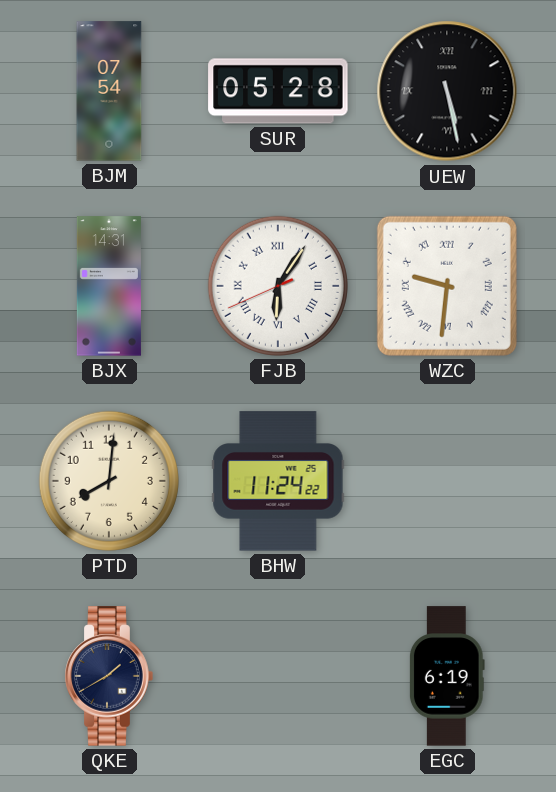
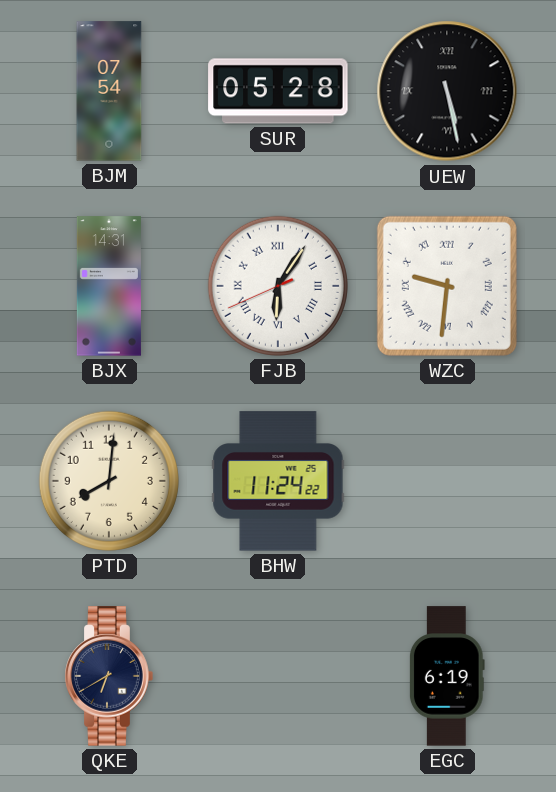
QKE: 1:40 -> 6:40
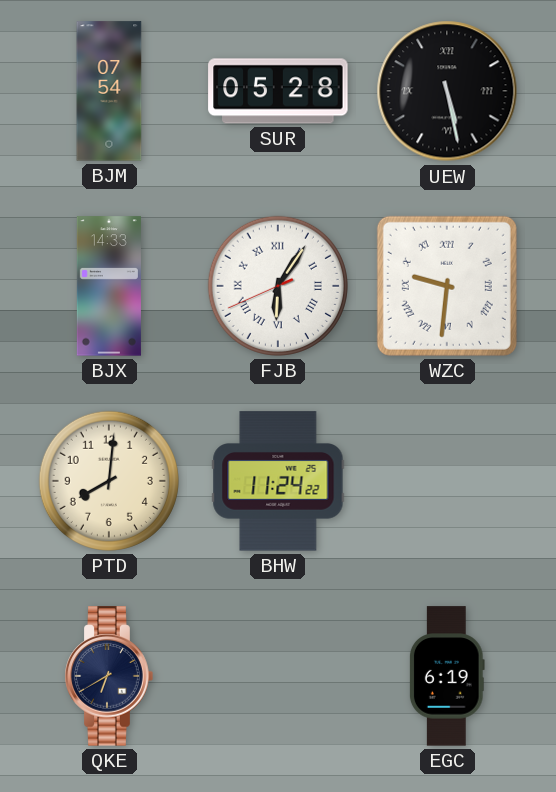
BJX: 14:31 -> 14:33
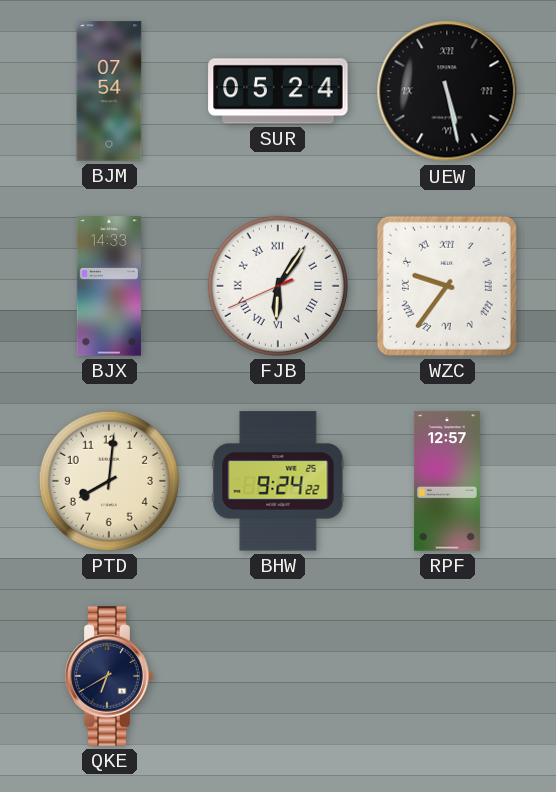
SUR: 05:28 -> 05:24
WZC: 9:31 -> 9:36
BHW: 11:24 -> 9:24
RPF: none -> 12:57
EGC: 6:19 -> none
